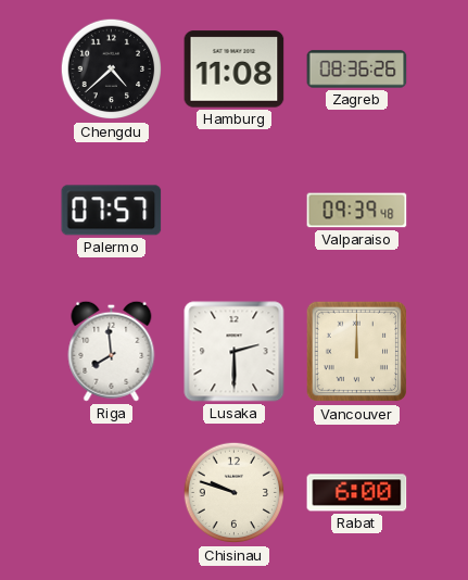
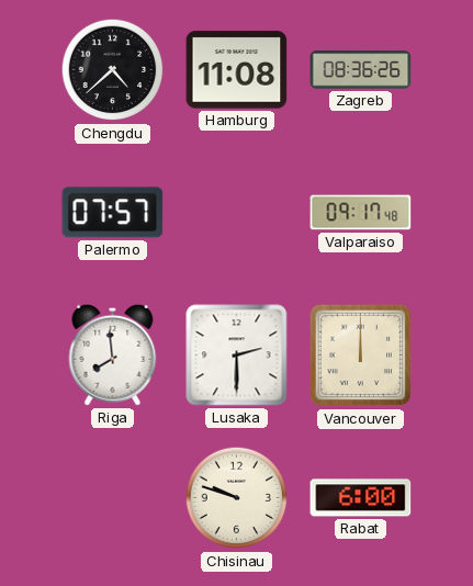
Valparaiso: 09:39 -> 09:17
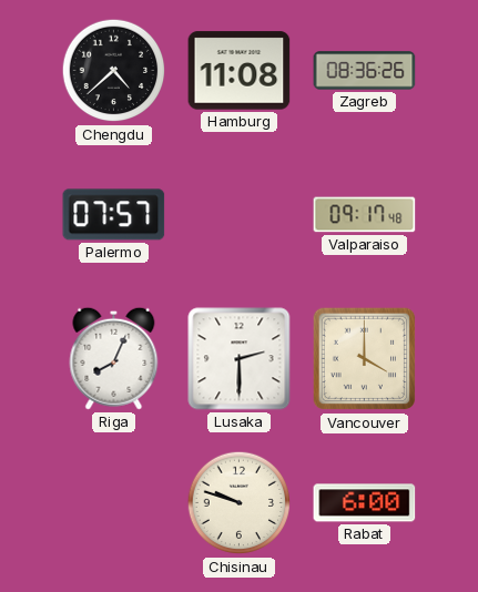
Riga: 7:59 -> 8:04
Vancouver: 12:00 -> 4:00
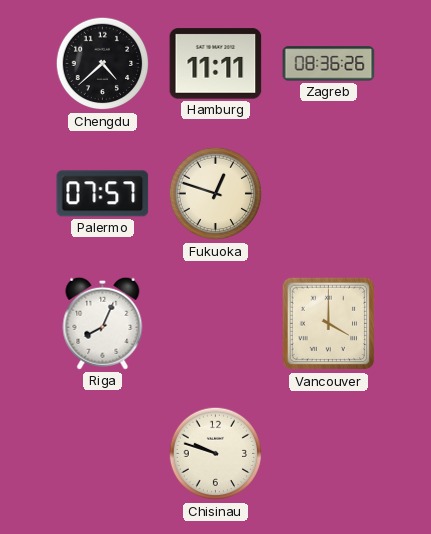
Hamburg: 11:08 -> 11:11
Fukuoka: none -> 12:48
Valparaiso: 09:17 -> none
Lusaka: 2:30 -> none
Rabat: 6:00 -> none
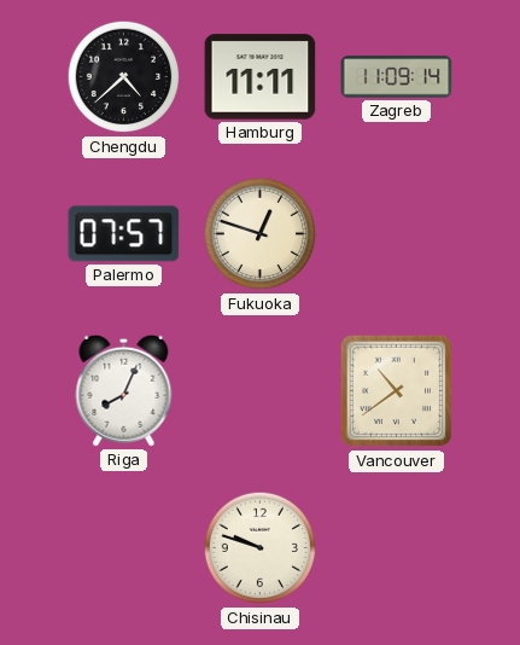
Zagreb: 08:36 -> 11:09
Vancouver: 4:00 -> 10:39
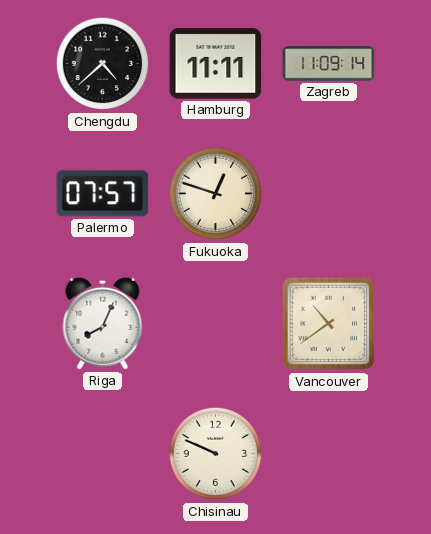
Chisinau: 9:48 -> 9:49
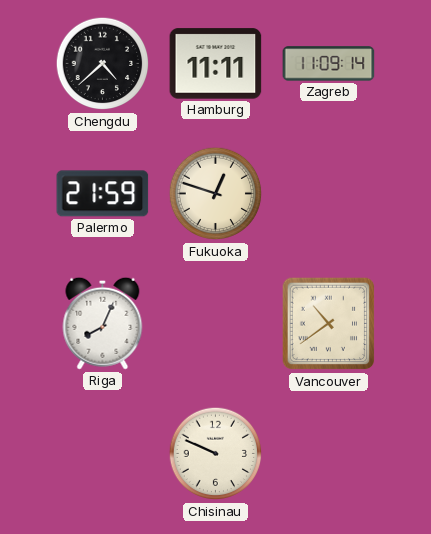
Palermo: 07:57 -> 21:59
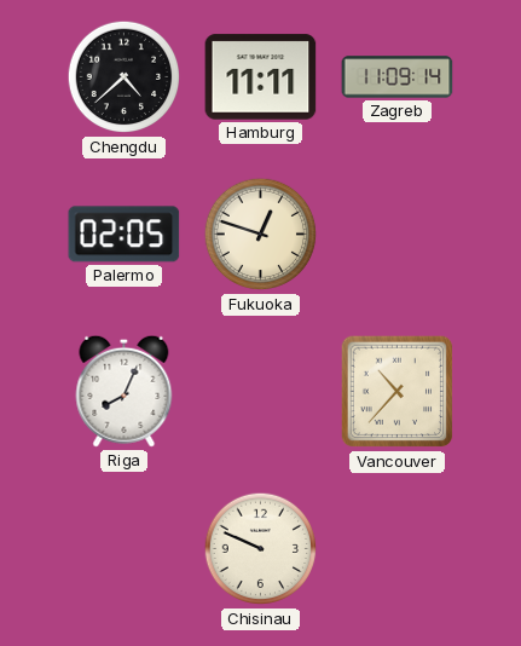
Palermo: 21:59 -> 02:05
Vancouver: 10:39 -> 10:37
